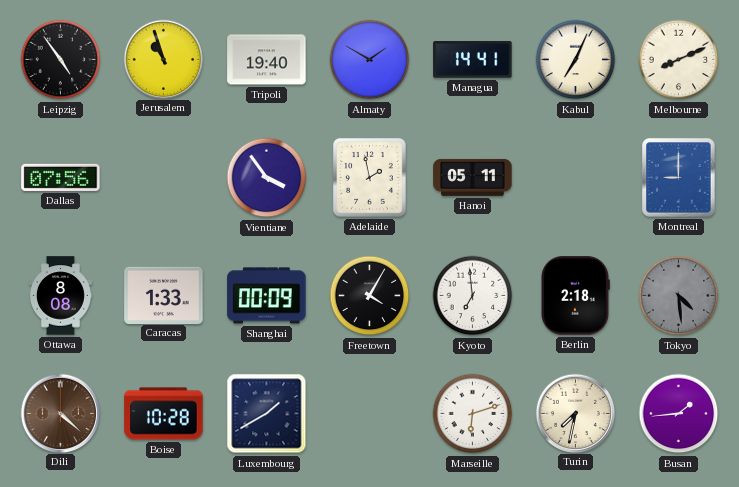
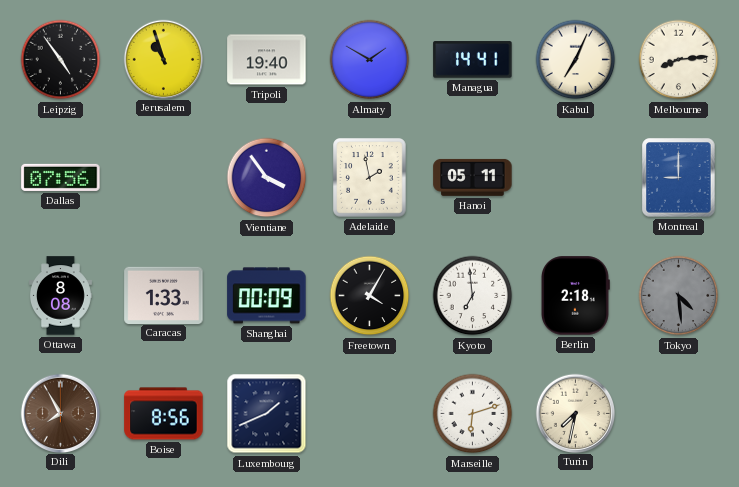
Melbourne: 8:11 -> 8:14
Dili: 4:22 -> 7:55
Boise: 10:28 -> 8:56
Luxembourg: 1:40 -> 1:41
Busan: 1:44 -> none
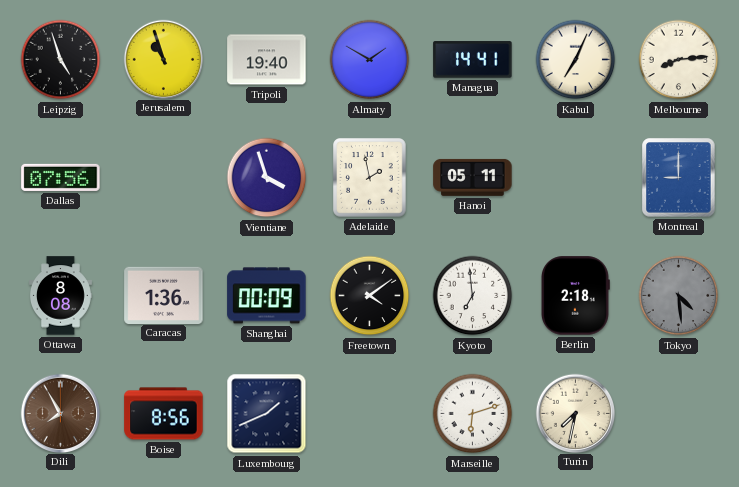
Leipzig: 4:54 -> 4:57
Vientiane: 3:54 -> 3:57
Caracas: 1:33 -> 1:36
Freetown: 4:05 -> 4:09
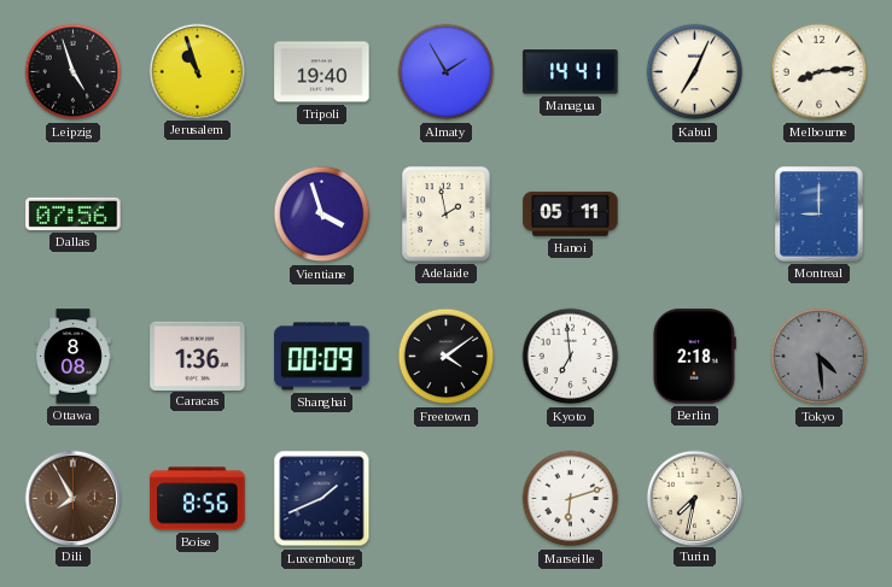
Almaty: 1:50 -> 1:55
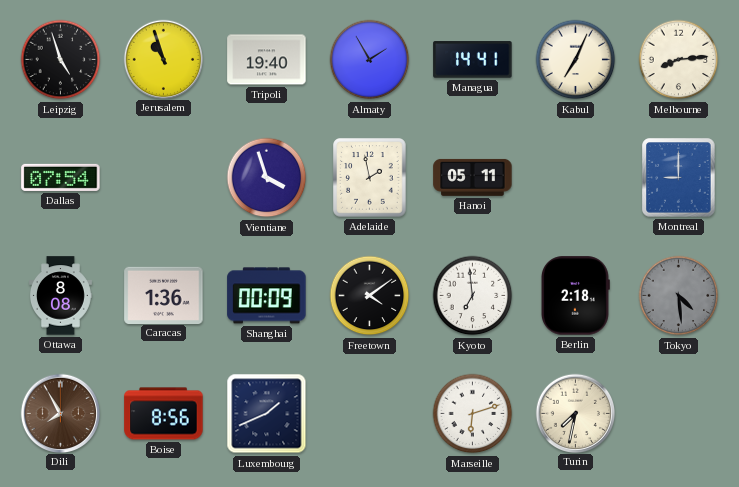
Dallas: 07:56 -> 07:54
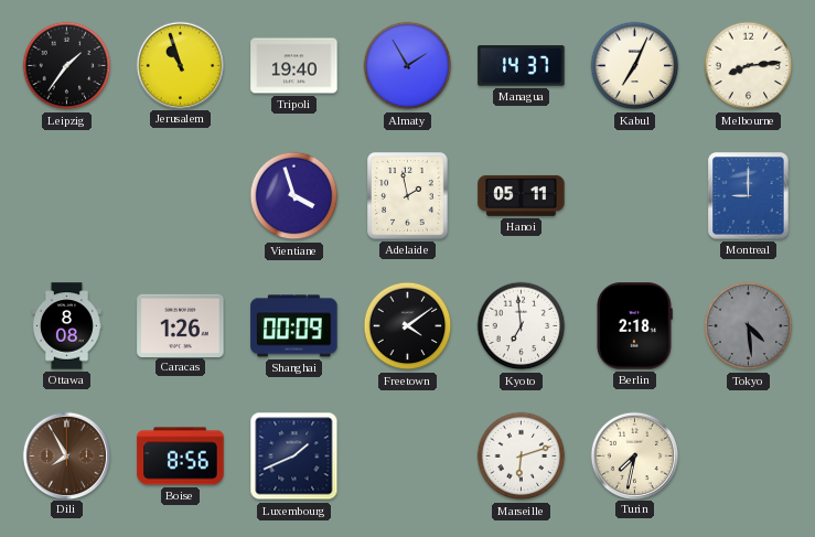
Leipzig: 4:57 -> 1:36
Managua: 14:41 -> 14:37
Dallas: 07:54 -> none
Caracas: 1:36 -> 1:26
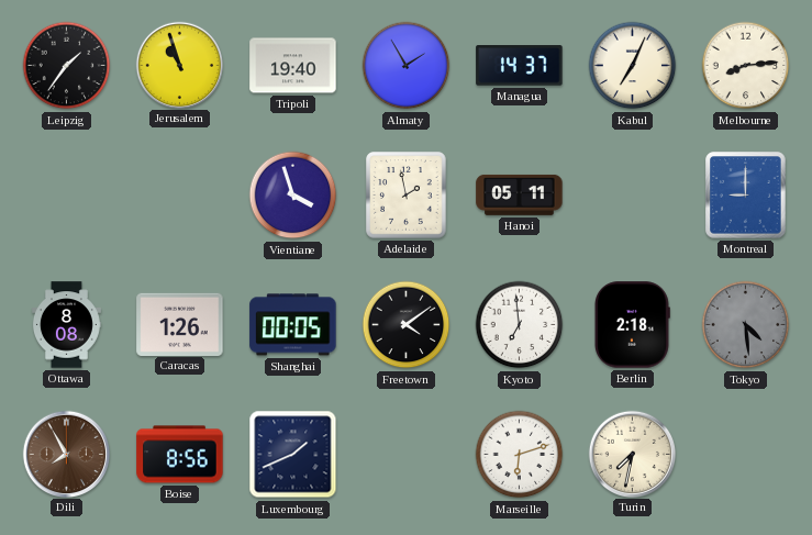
Shanghai: 00:09 -> 00:05
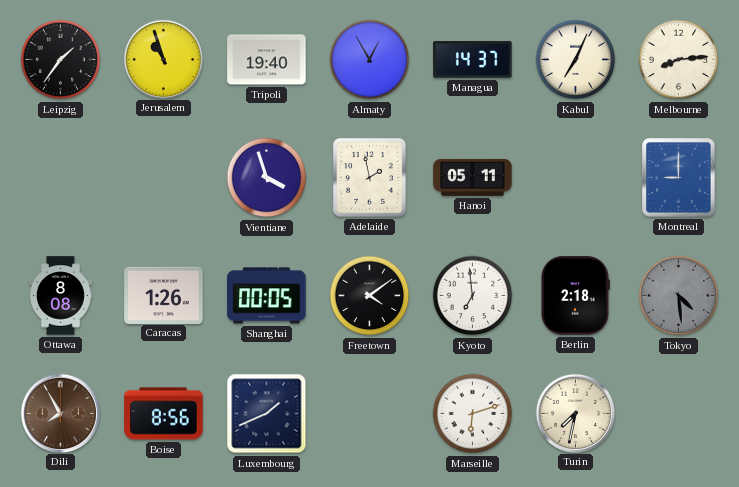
Almaty: 1:55 -> 12:55
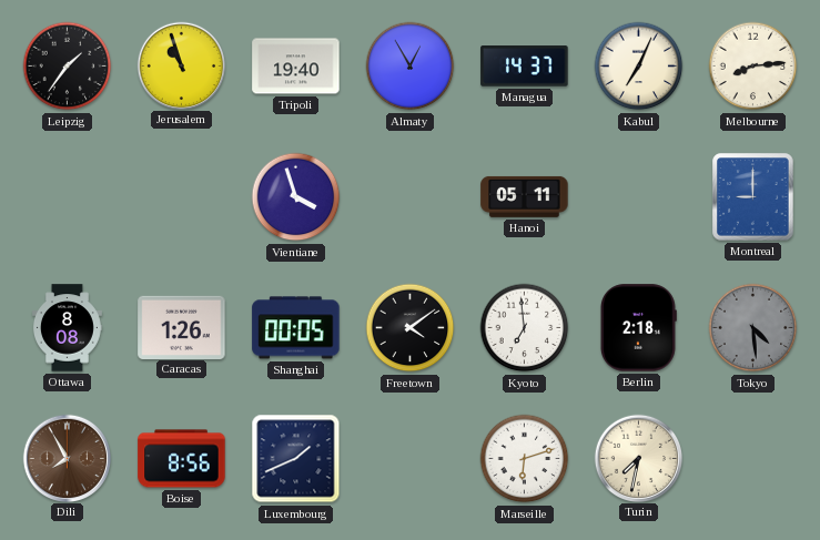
Adelaide: 1:58 -> none
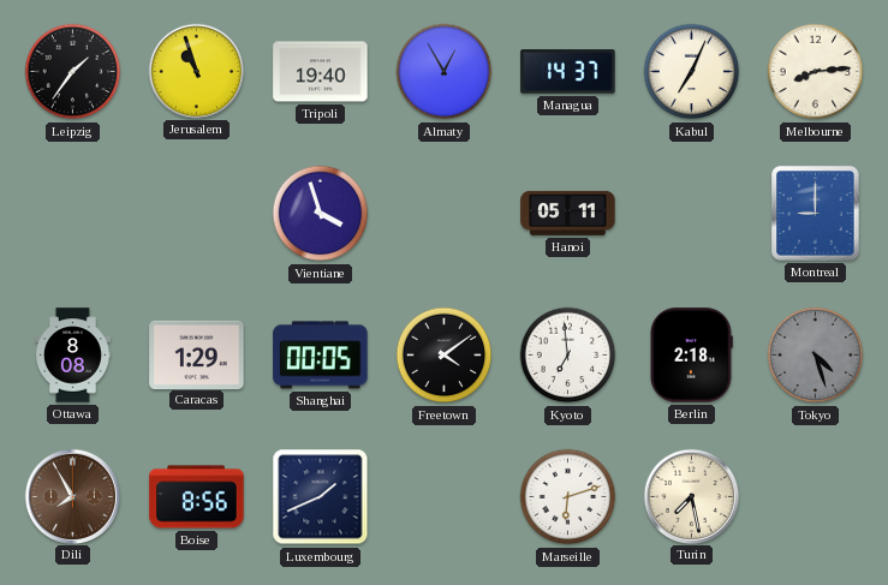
Caracas: 1:26 -> 1:29
Tokyo: 4:29 -> 4:27
Turin: 7:32 -> 7:28
